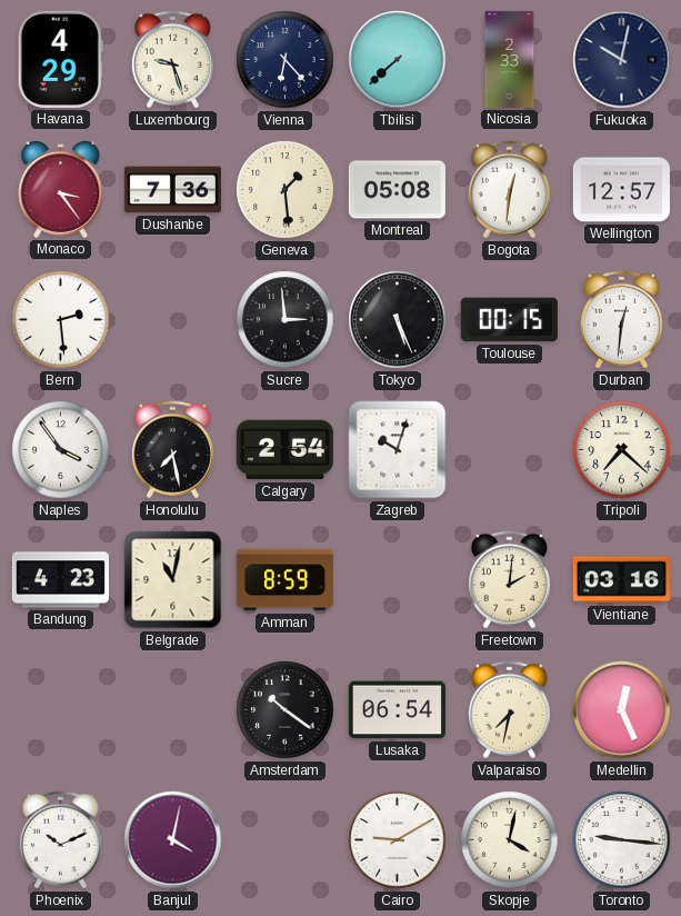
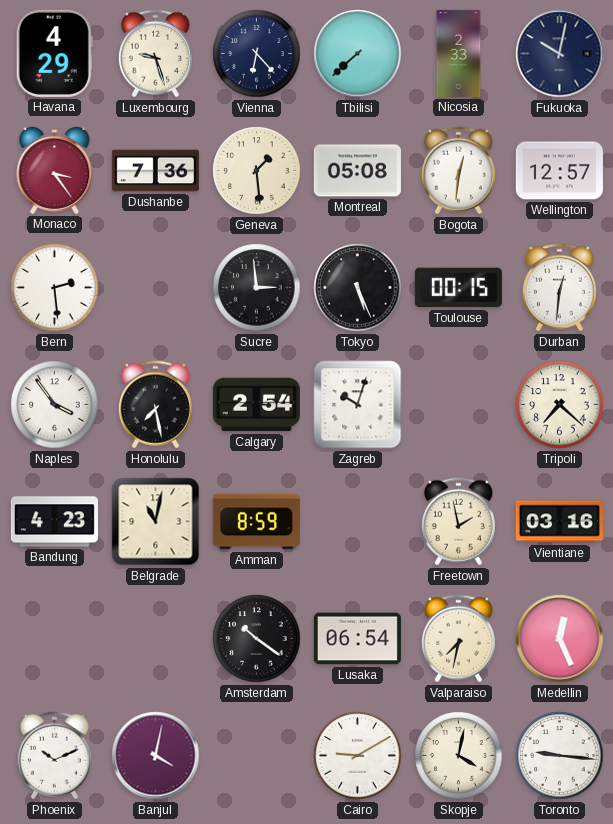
Freetown: 2:01 -> 1:58
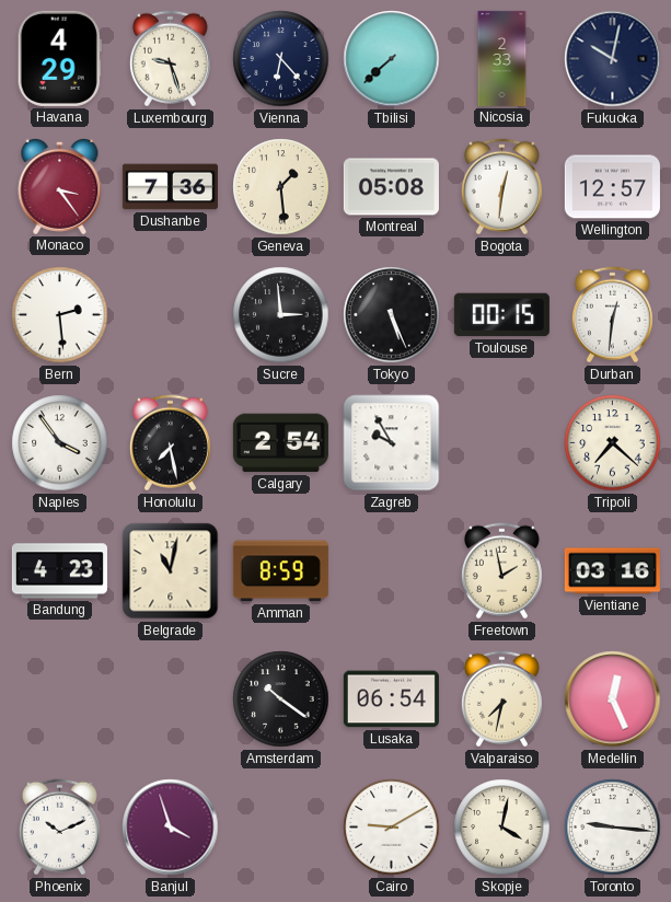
Zagreb: 10:03 -> 9:55
Banjul: 4:02 -> 3:57
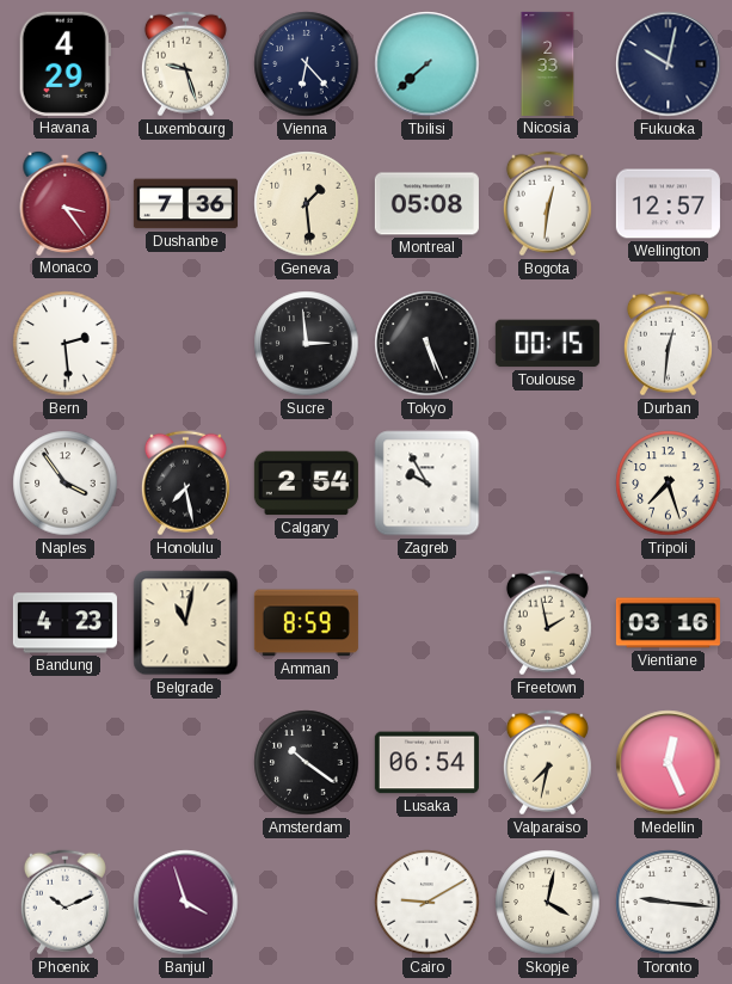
Tripoli: 7:22 -> 7:27
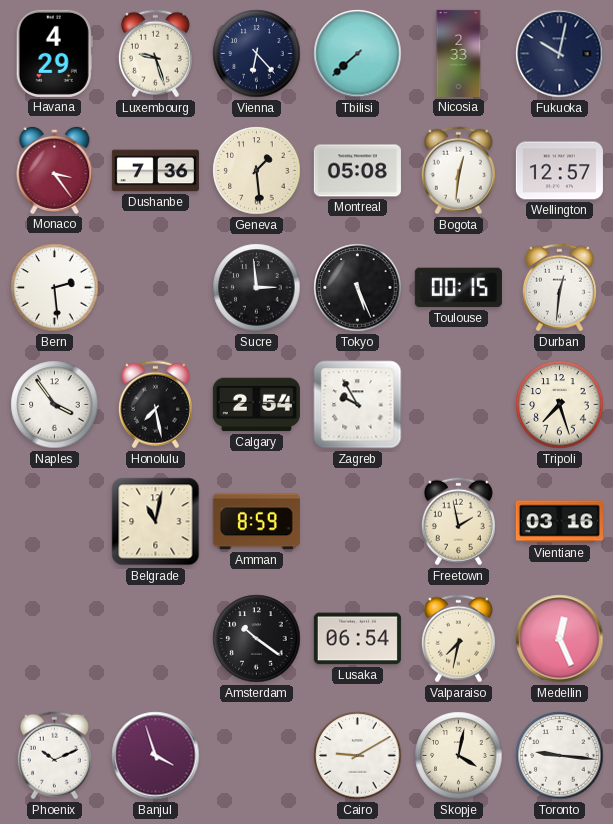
Bandung: 4:23 -> none
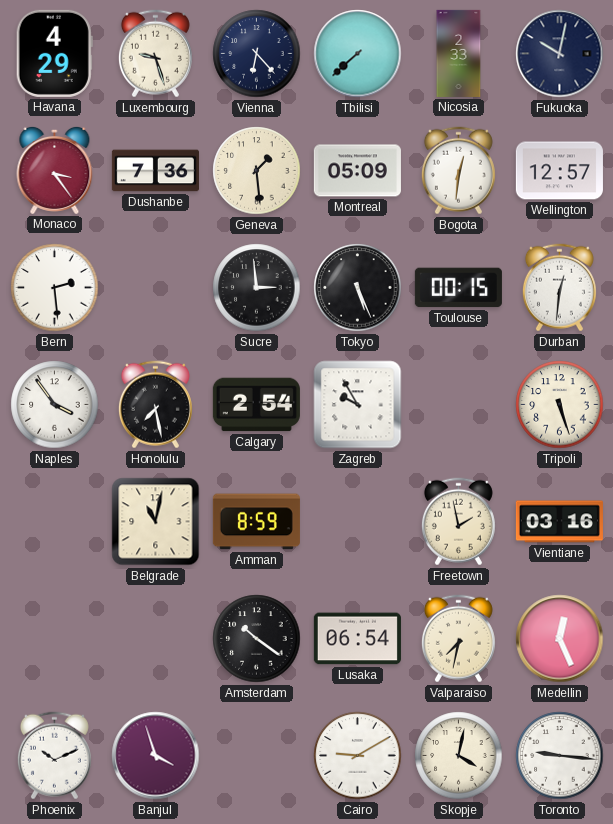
Montreal: 05:08 -> 05:09
Tripoli: 7:27 -> 5:27
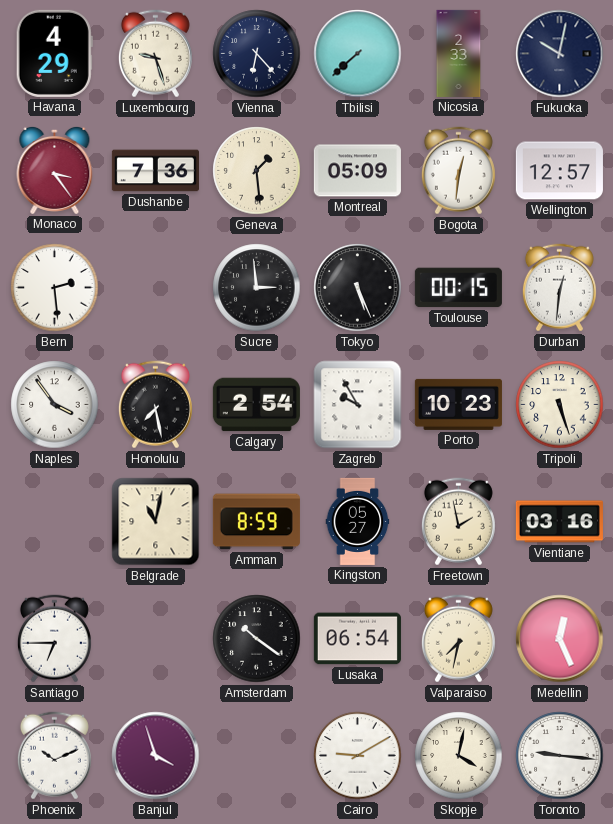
Porto: none -> 10:23
Kingston: none -> 05:27
Santiago: none -> 6:45
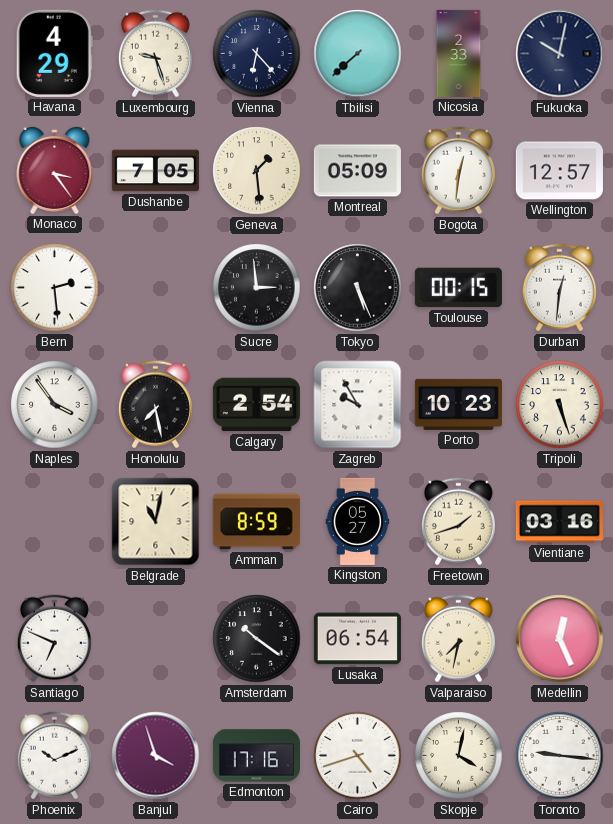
Dushanbe: 7:36 -> 7:05
Freetown: 1:58 -> 1:42
Santiago: 6:45 -> 6:49
Edmonton: none -> 17:16
Cairo: 9:10 -> 4:42
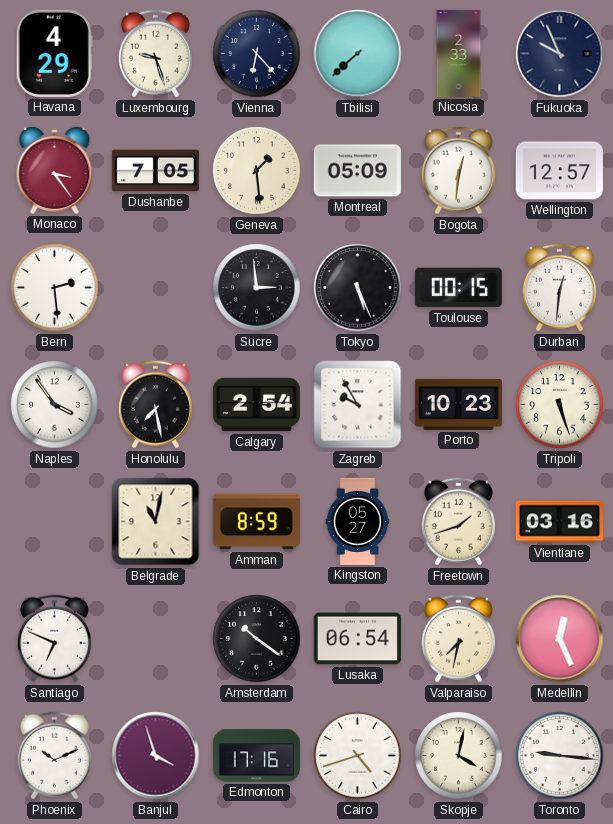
Fukuoka: 10:02 -> 9:56
